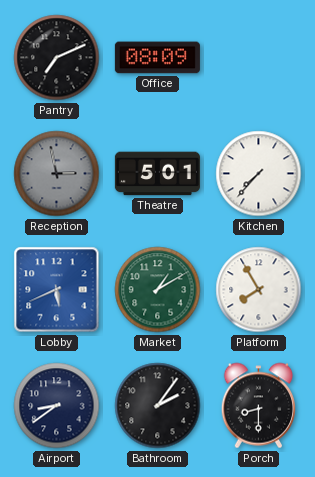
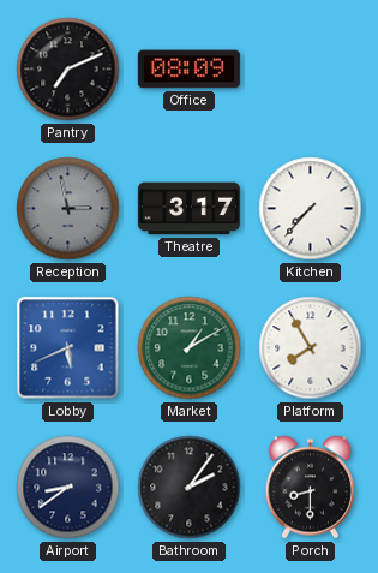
Theatre: 5:01 -> 3:17
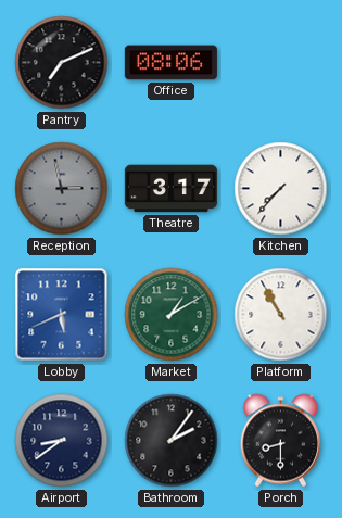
Office: 08:09 -> 08:06
Platform: 7:55 -> 10:55
